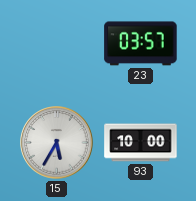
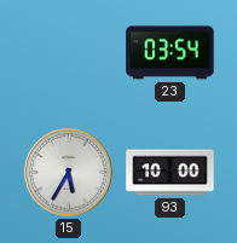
23: 03:57 -> 03:54
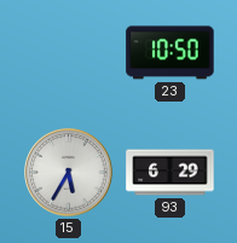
23: 03:54 -> 10:50
93: 10:00 -> 6:29
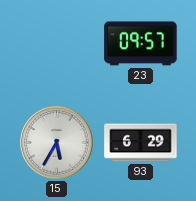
23: 10:50 -> 09:57
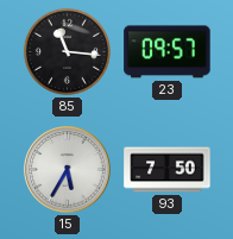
85: none -> 11:16
93: 6:29 -> 7:50
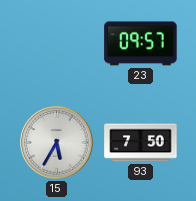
85: 11:16 -> none
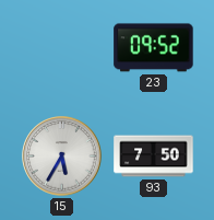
23: 09:57 -> 09:52
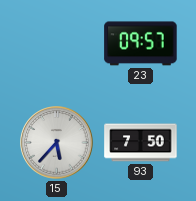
23: 09:52 -> 09:57
15: 5:35 -> 5:37
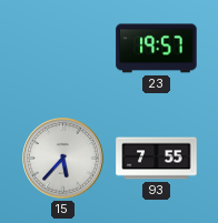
23: 09:57 -> 19:57
93: 7:50 -> 7:55
